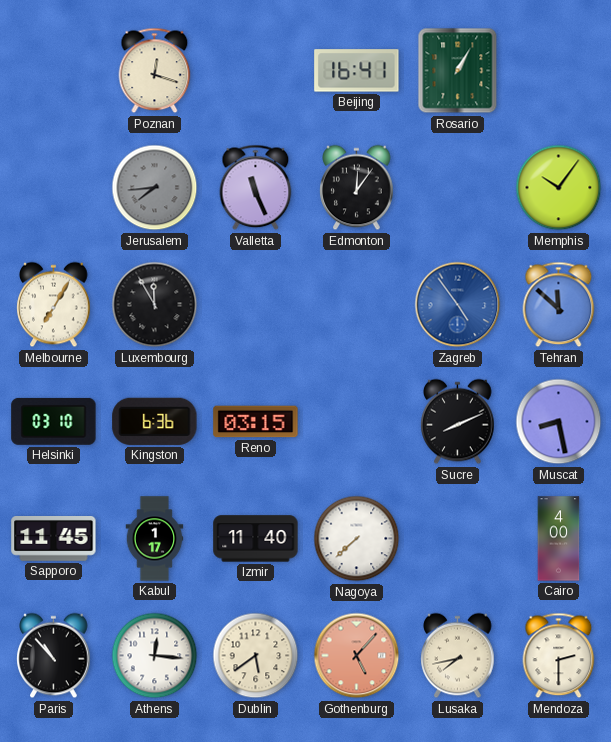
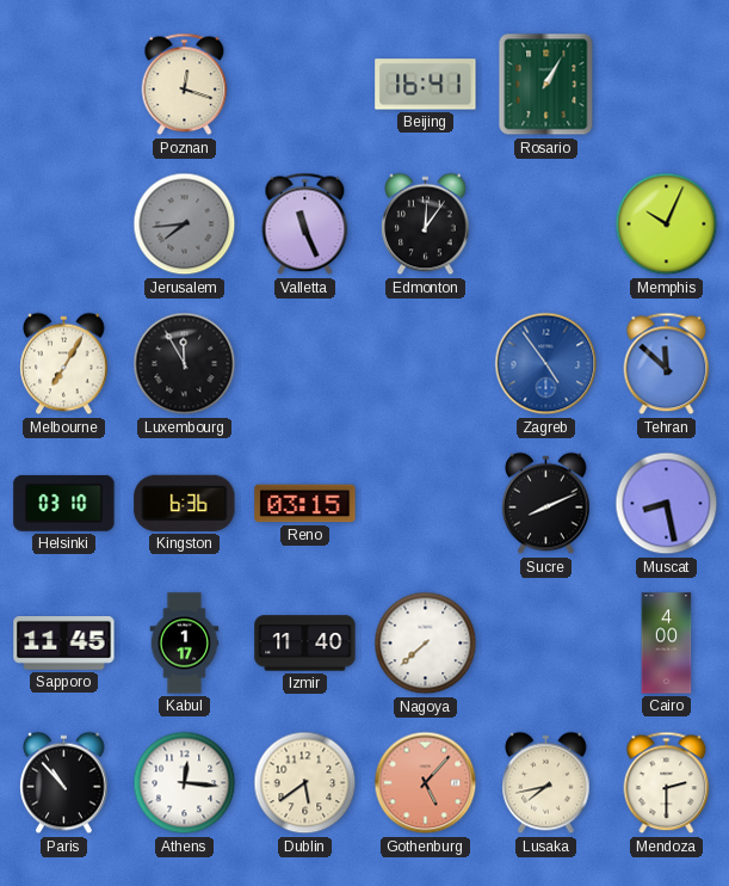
Memphis: 10:06 -> 10:04
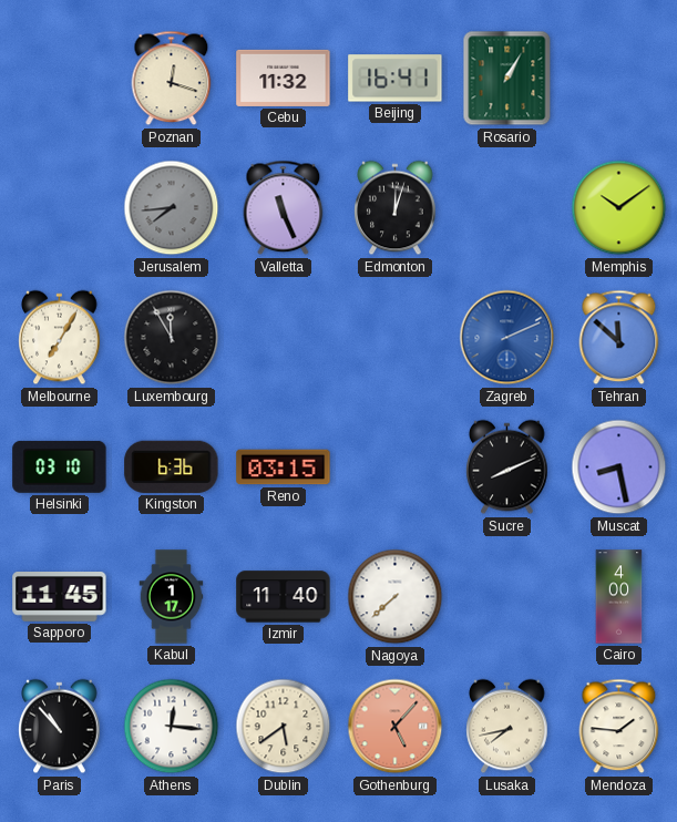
Cebu: none -> 11:32
Edmonton: 12:06 -> 12:03
Memphis: 10:04 -> 10:09
Zagreb: 4:54 -> 2:11
Mendoza: 2:30 -> 1:46
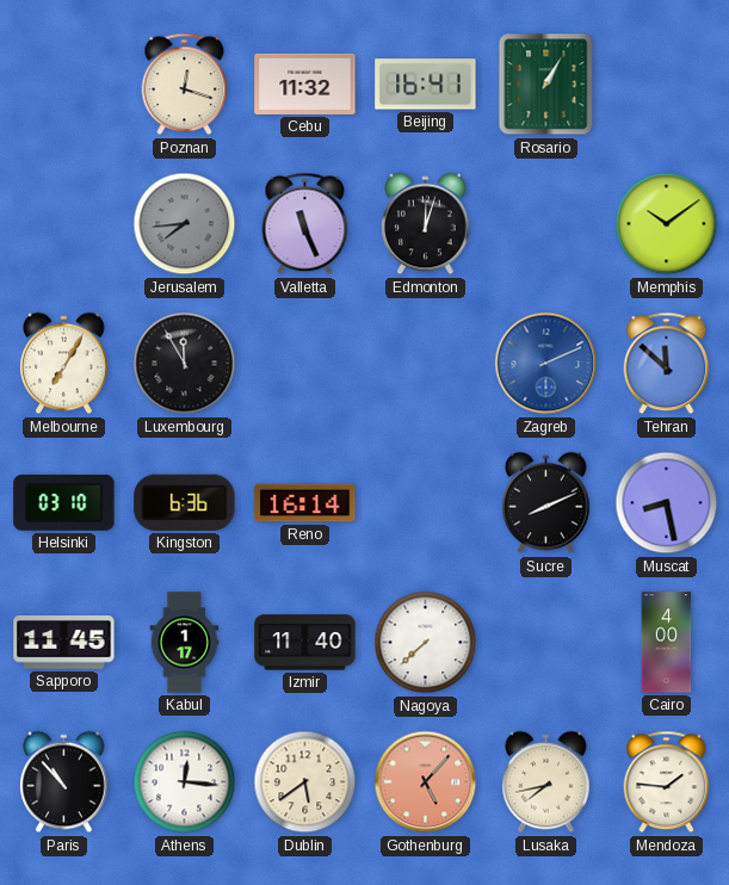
Reno: 03:15 -> 16:14
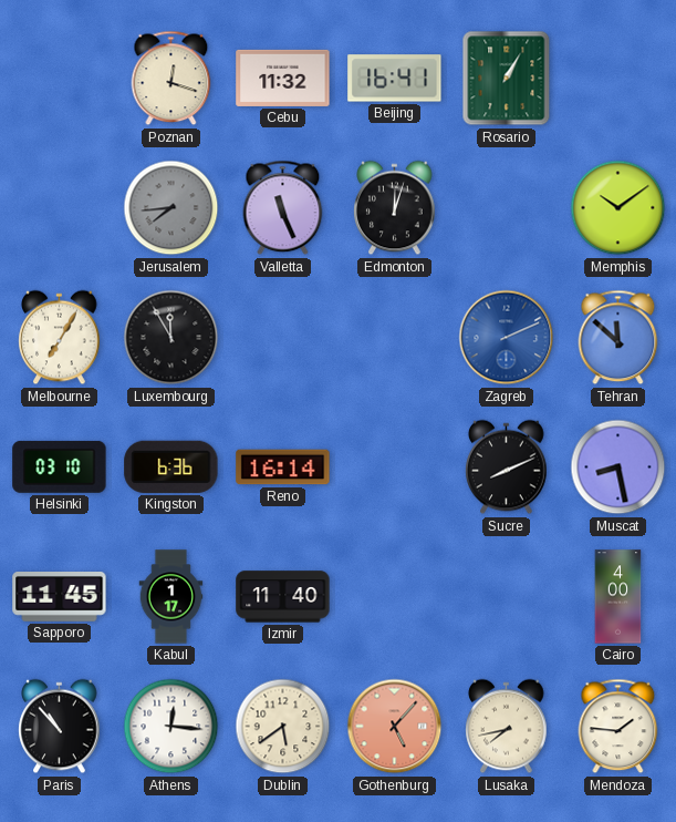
Nagoya: 7:38 -> none
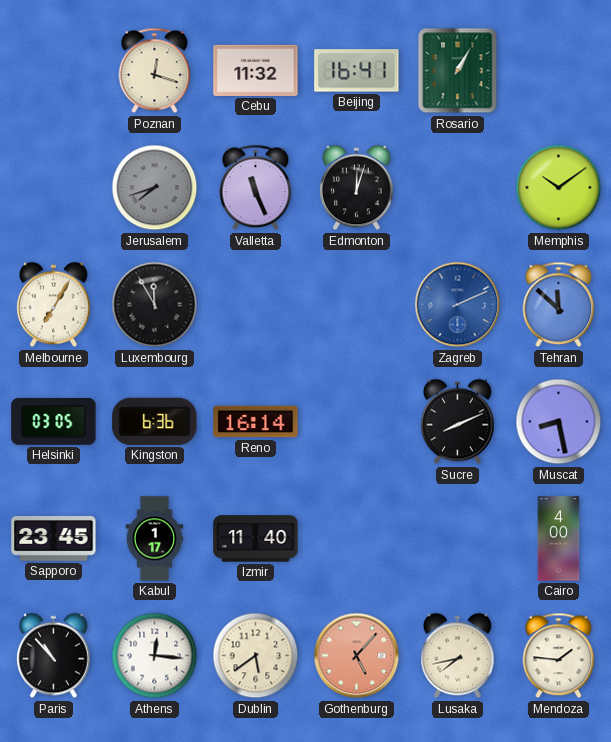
Jerusalem: 7:44 -> 7:42
Helsinki: 03:10 -> 03:05
Sapporo: 11:45 -> 23:45
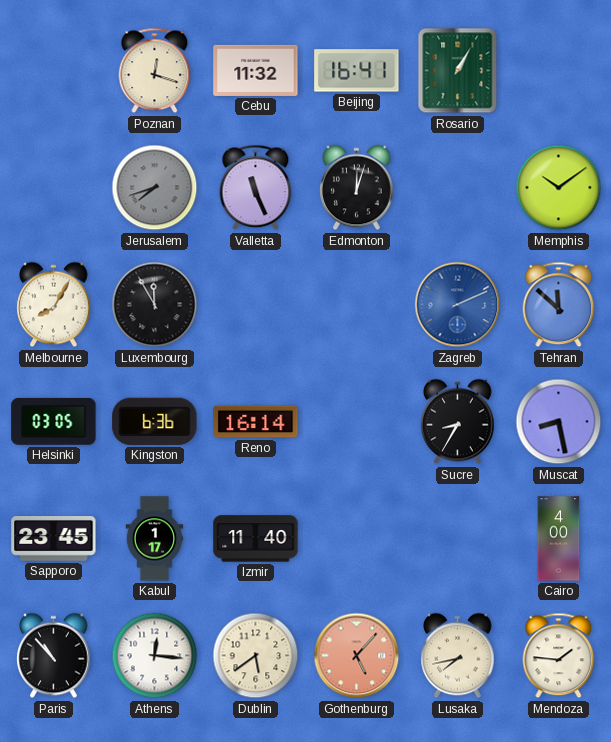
Melbourne: 7:05 -> 8:05
Sucre: 8:11 -> 8:35
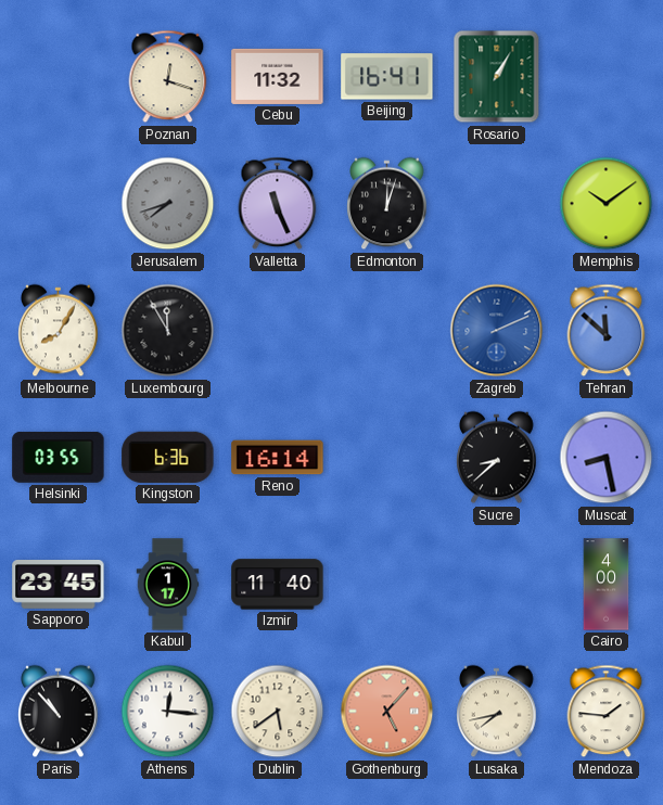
Helsinki: 03:05 -> 03:55
Sucre: 8:35 -> 8:38
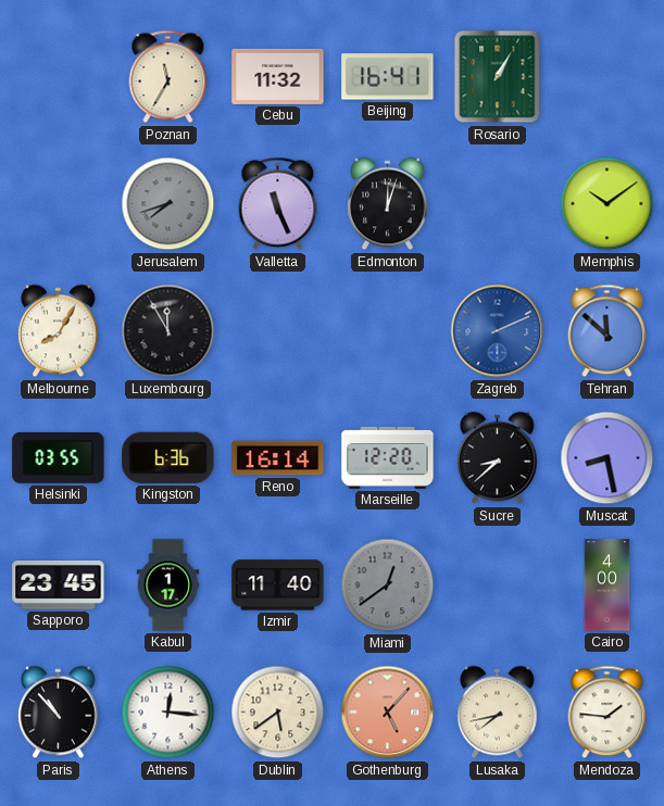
Poznan: 12:18 -> 11:35
Marseille: none -> 12:20
Miami: none -> 12:39
